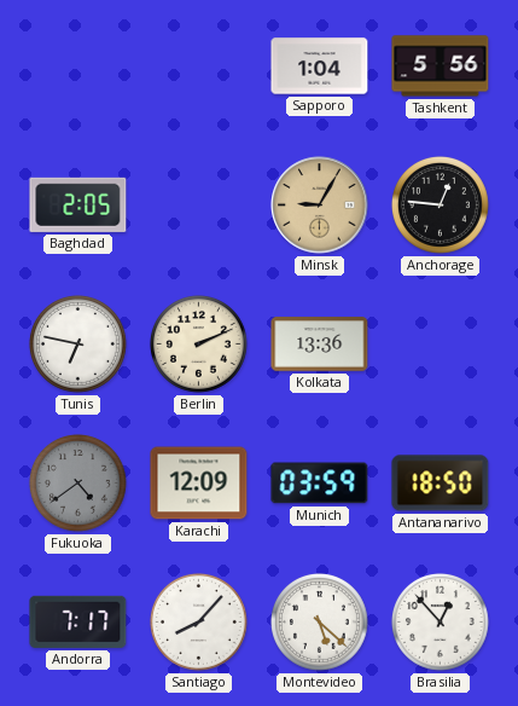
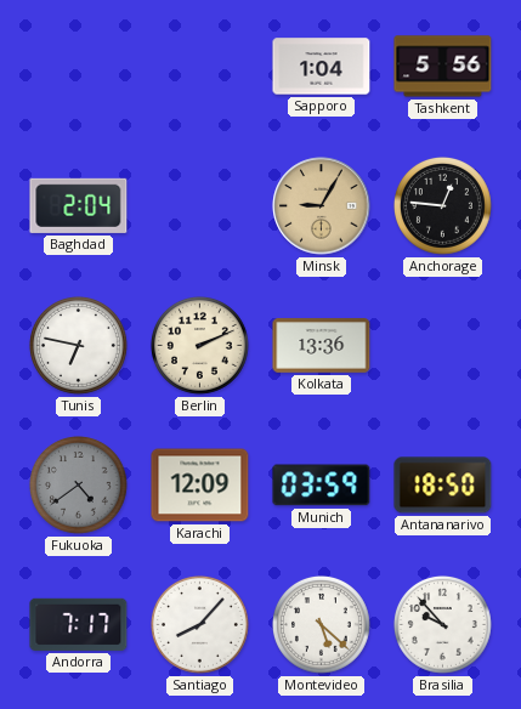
Baghdad: 2:05 -> 2:04
Brasilia: 12:53 -> 9:53
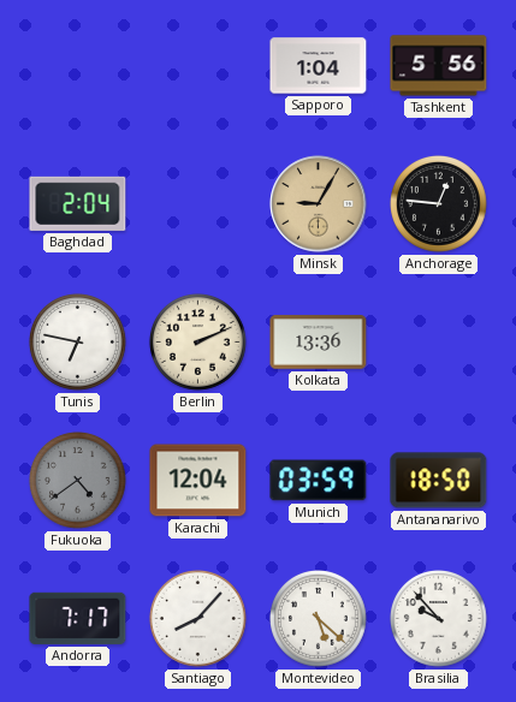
Karachi: 12:09 -> 12:04
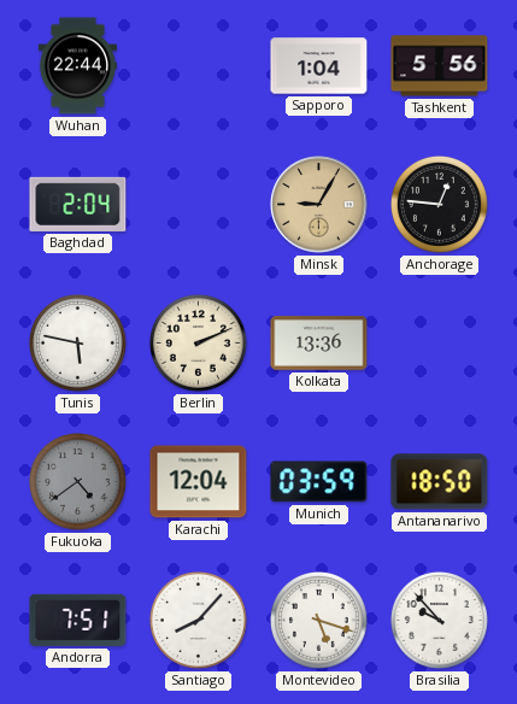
Wuhan: none -> 22:44
Tunis: 6:47 -> 5:47
Andorra: 7:17 -> 7:51
Montevideo: 5:22 -> 5:18
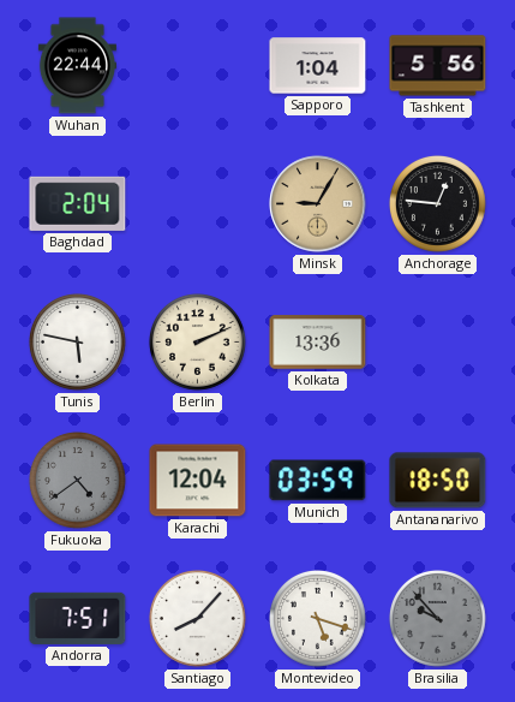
Brasilia dial: white -> grey
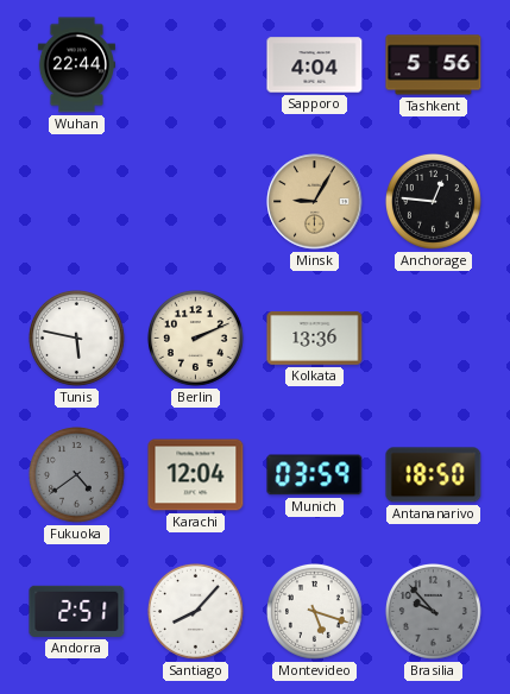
Sapporo: 1:04 -> 4:04
Baghdad: 2:04 -> none
Andorra: 7:51 -> 2:51
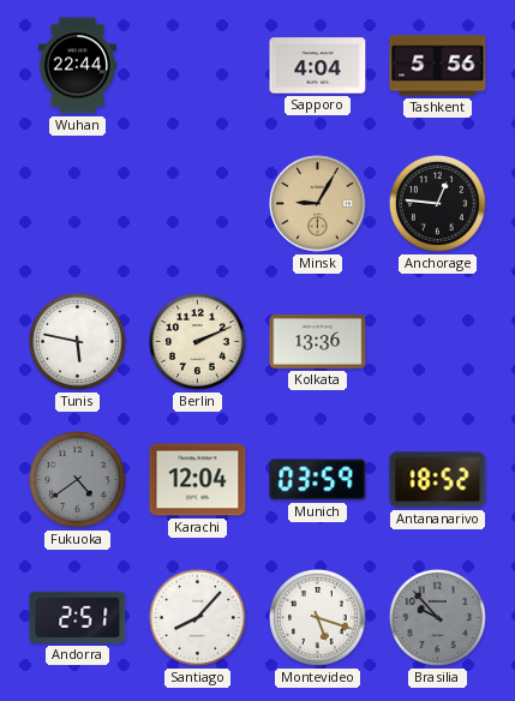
Antananarivo: 18:50 -> 18:52
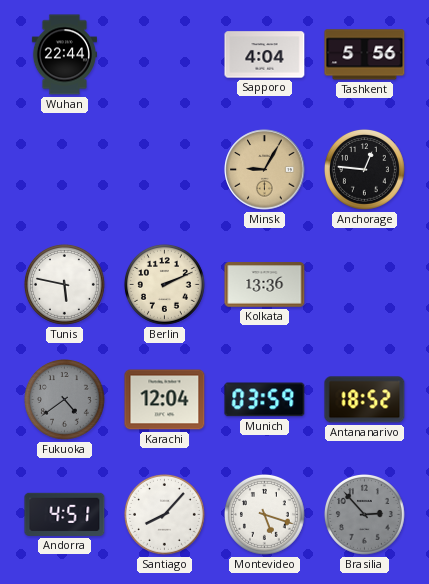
Andorra: 2:51 -> 4:51
Brasilia: 9:53 -> 2:53
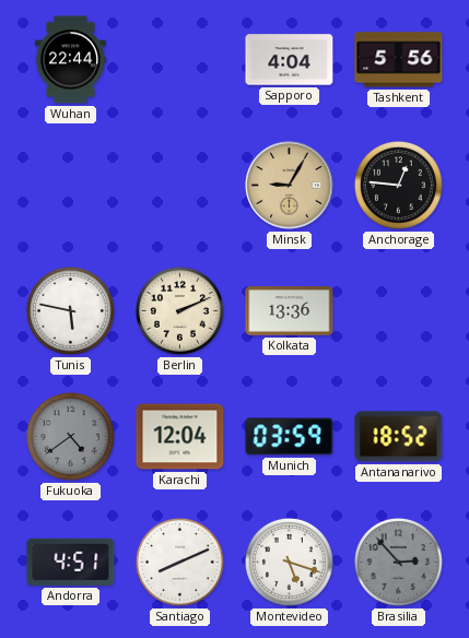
Santiago: 8:07 -> 8:11
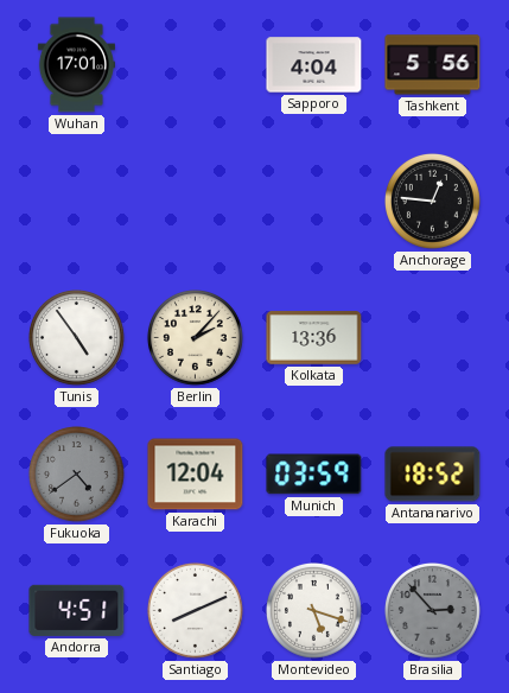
Wuhan: 22:44 -> 17:01
Minsk: 9:05 -> none
Tunis: 5:47 -> 4:54
Berlin: 2:11 -> 2:07
